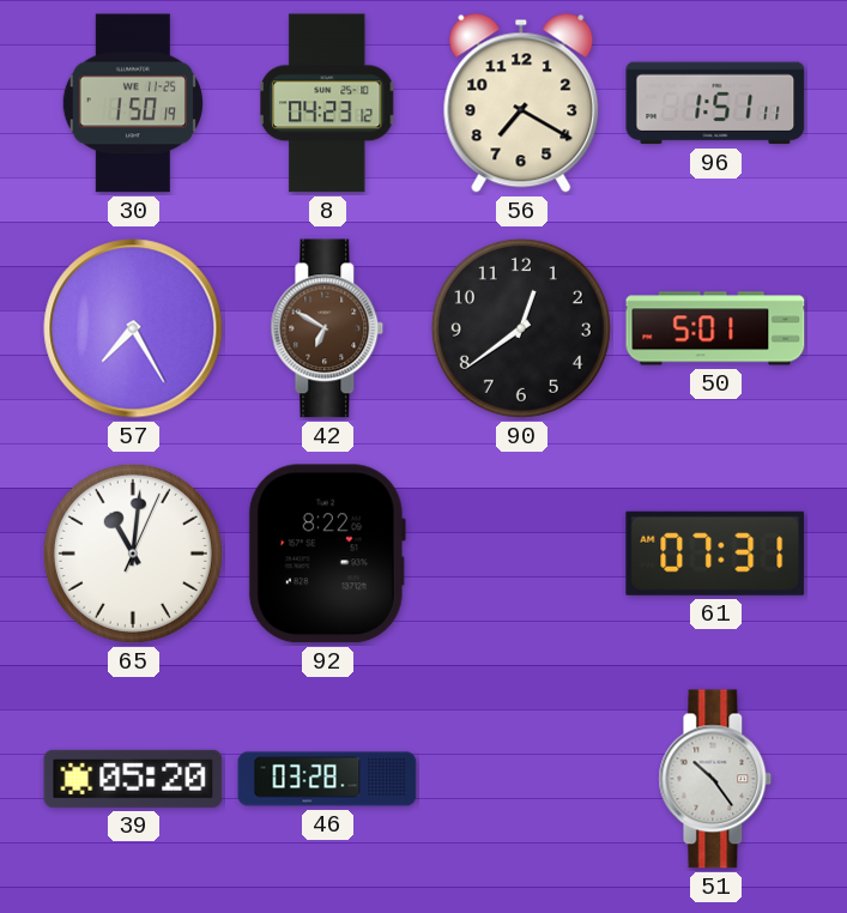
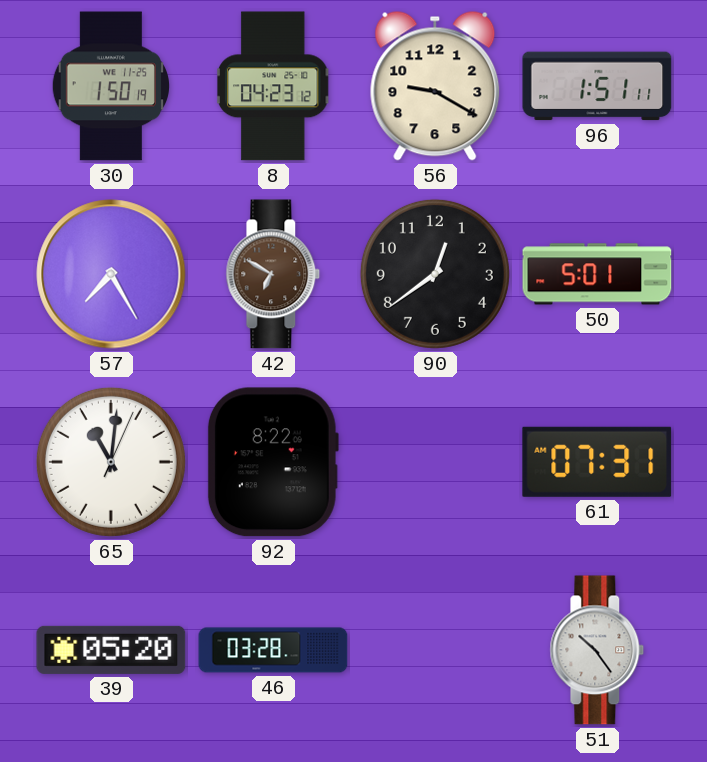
56: 7:20 -> 9:20
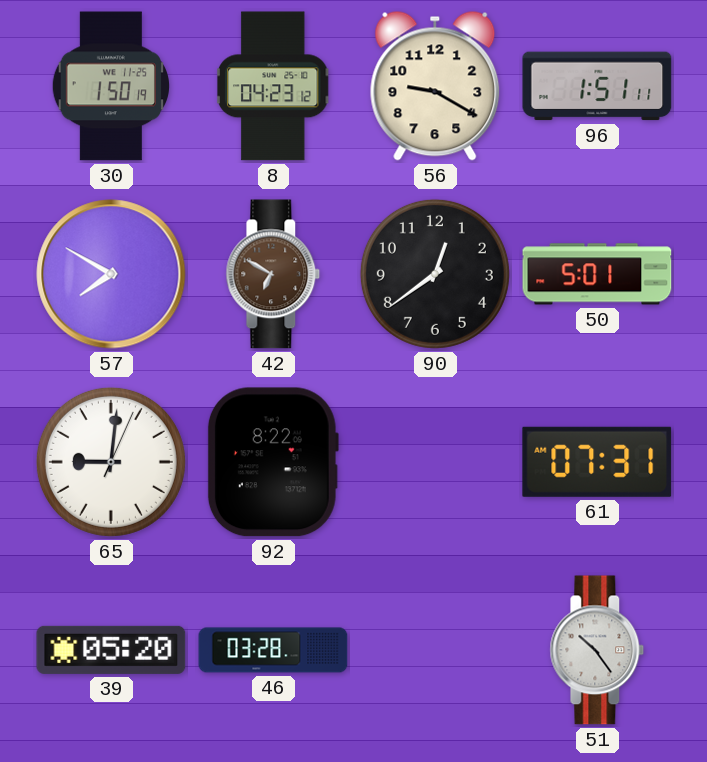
57: 7:25 -> 7:50
65: 11:01 -> 9:01
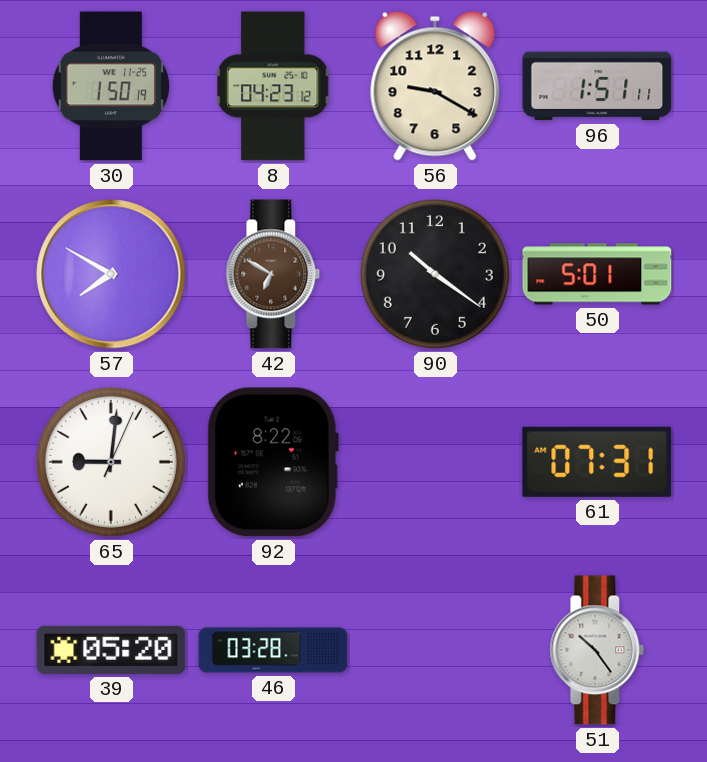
90: 12:39 -> 10:21
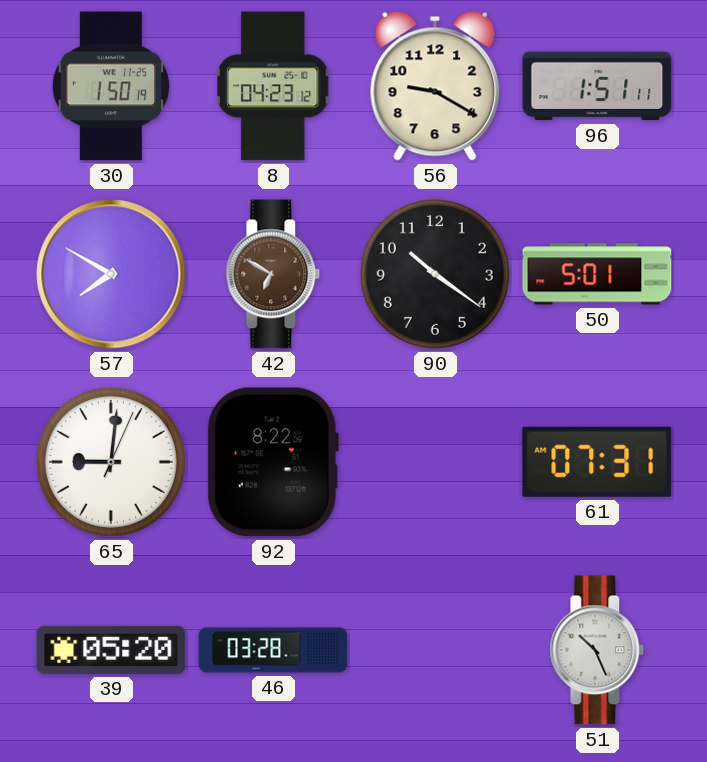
51: 10:24 -> 10:26
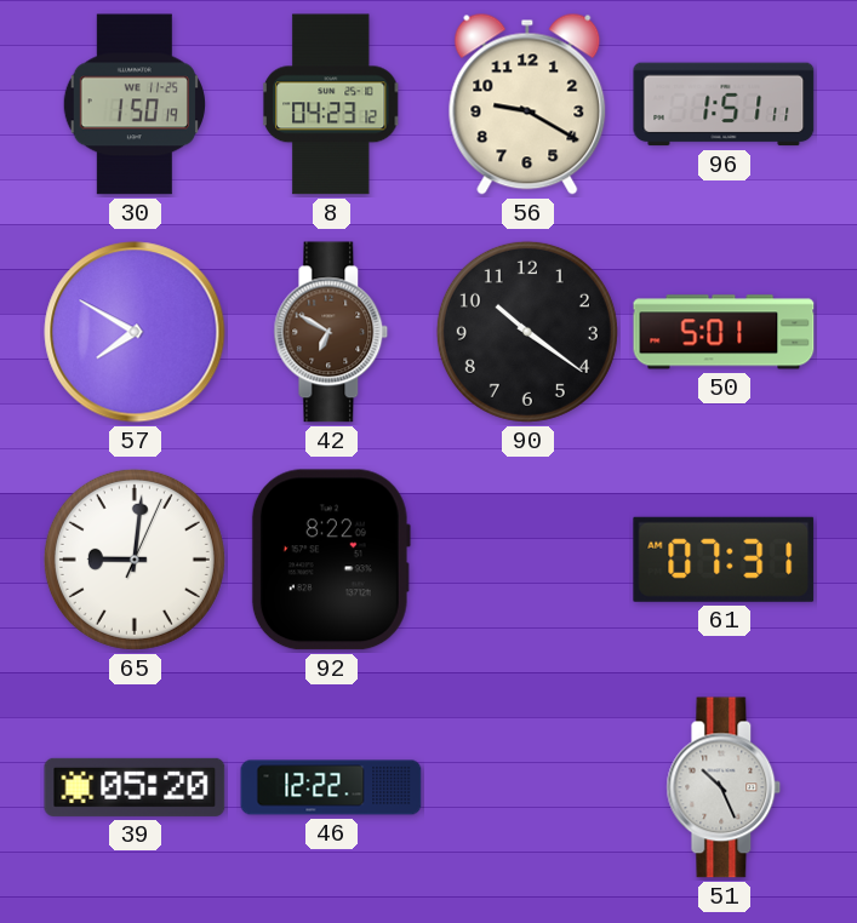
46: 03:28 -> 12:22
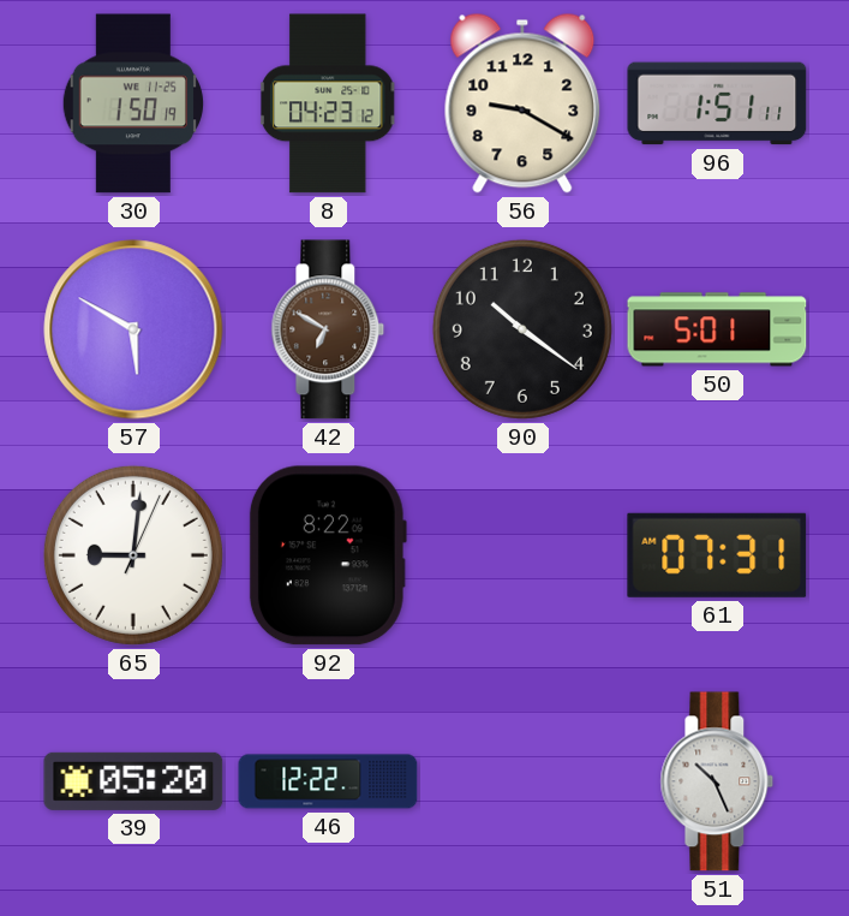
57: 7:50 -> 5:50
